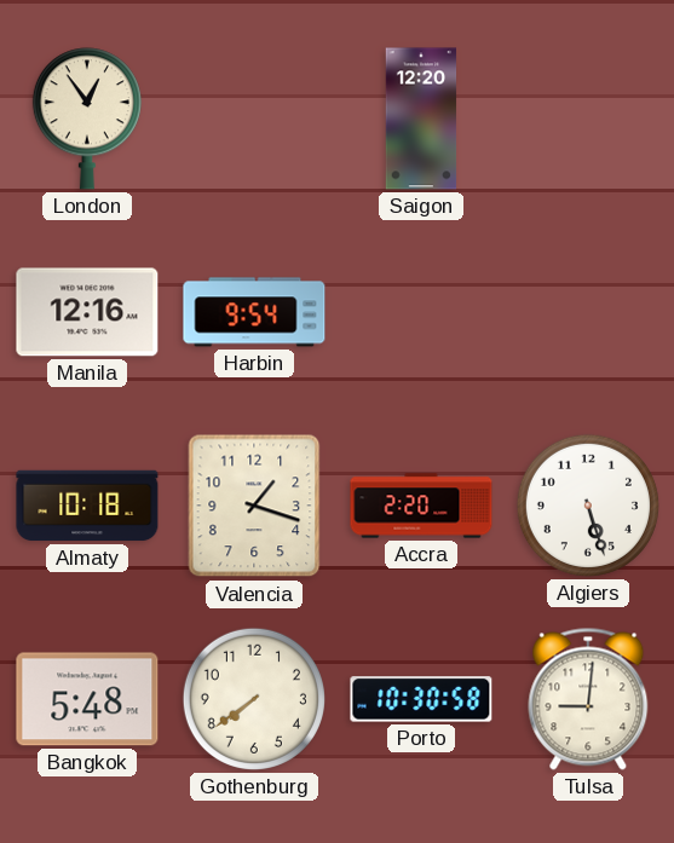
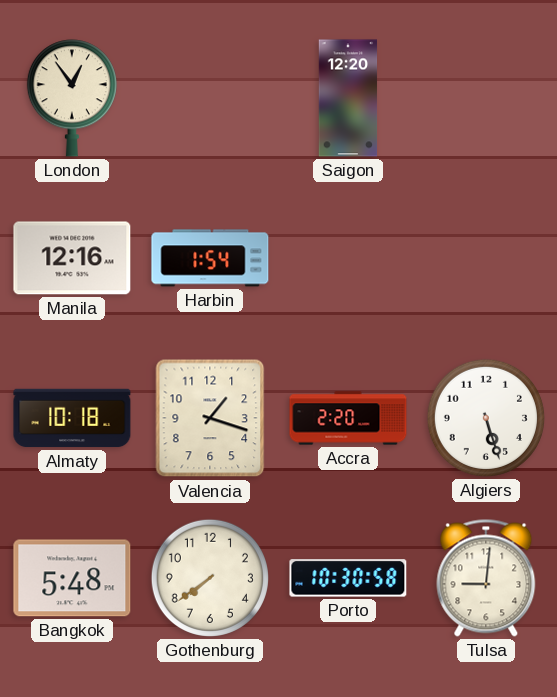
Harbin: 9:54 -> 1:54
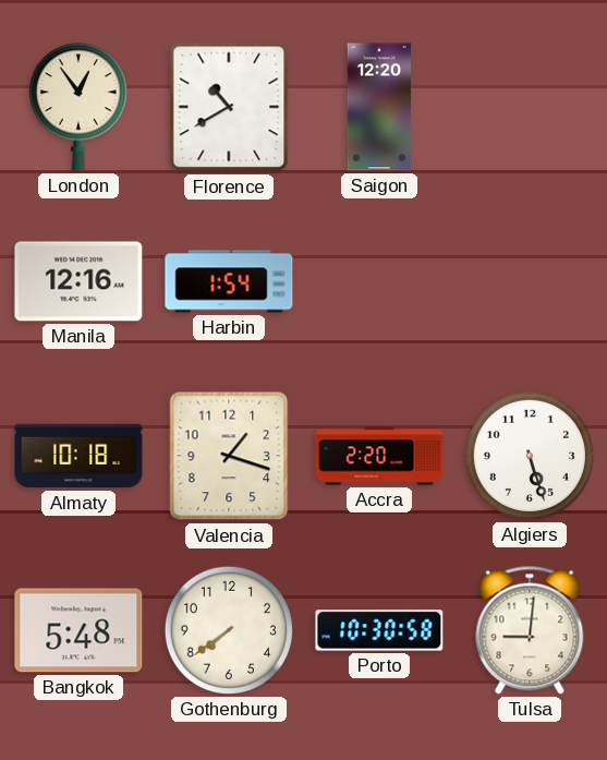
Florence: none -> 10:40
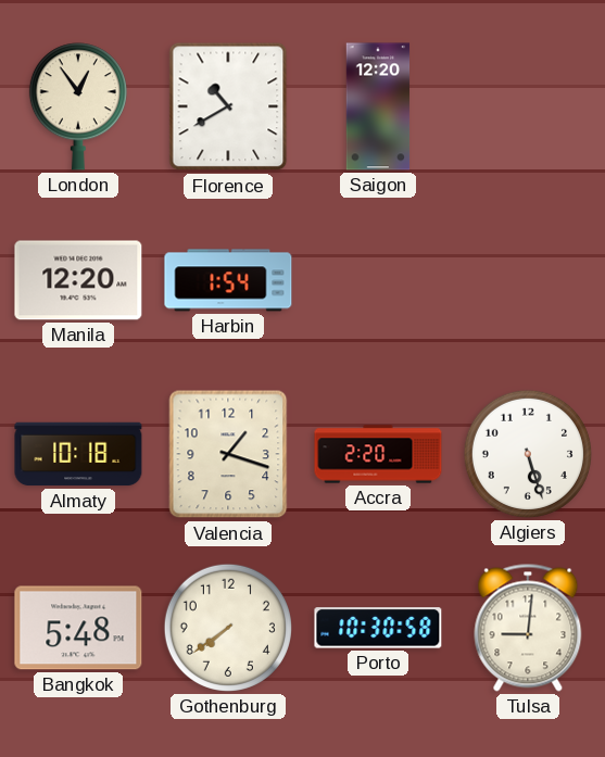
Manila: 12:16 -> 12:20
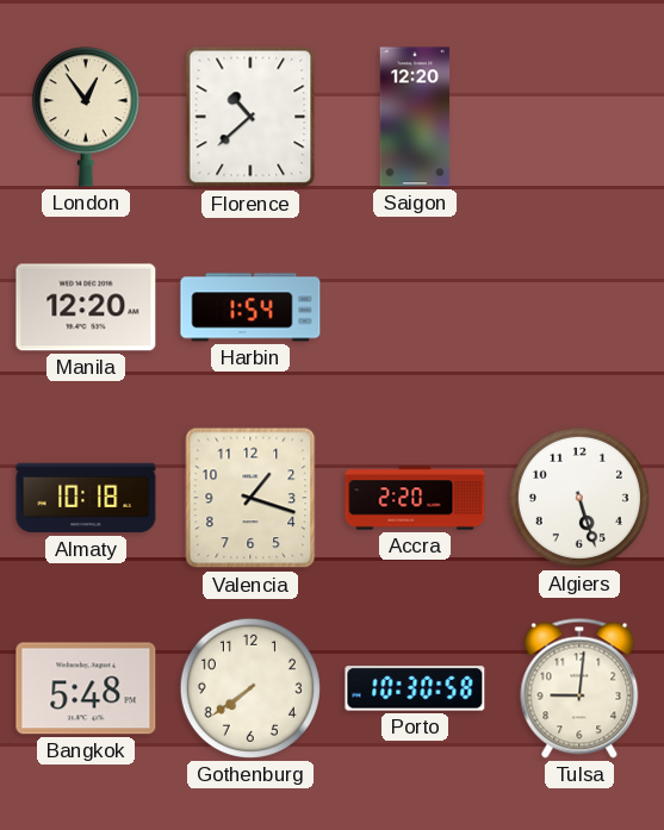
Florence: 10:40 -> 10:38
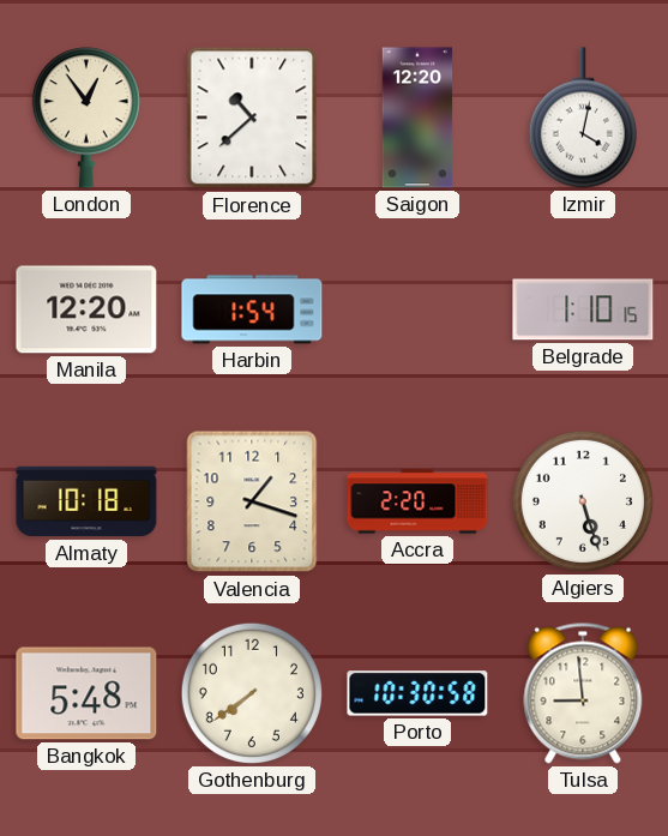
Izmir: none -> 4:02
Belgrade: none -> 1:10
Tulsa: 9:01 -> 8:59
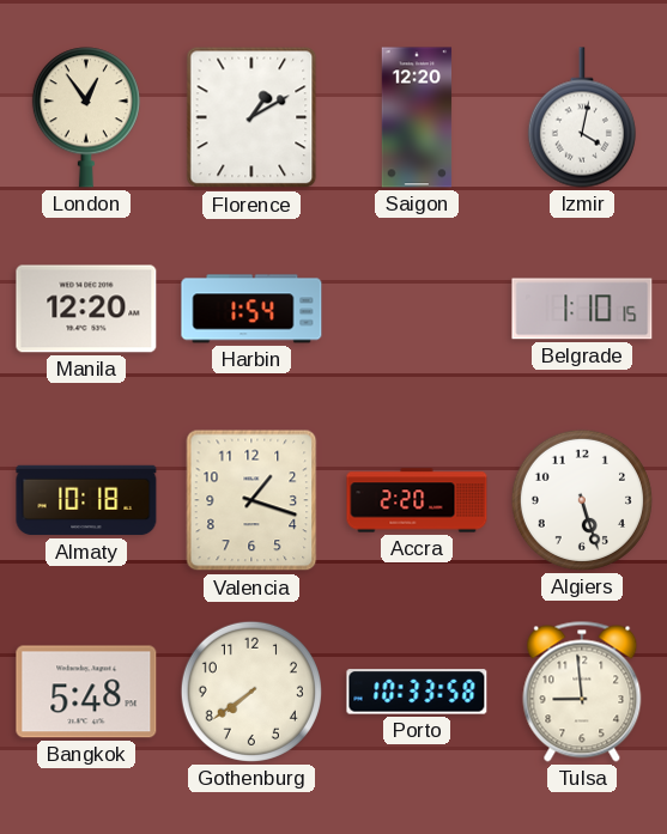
Florence: 10:38 -> 1:10
Porto: 10:30 -> 10:33
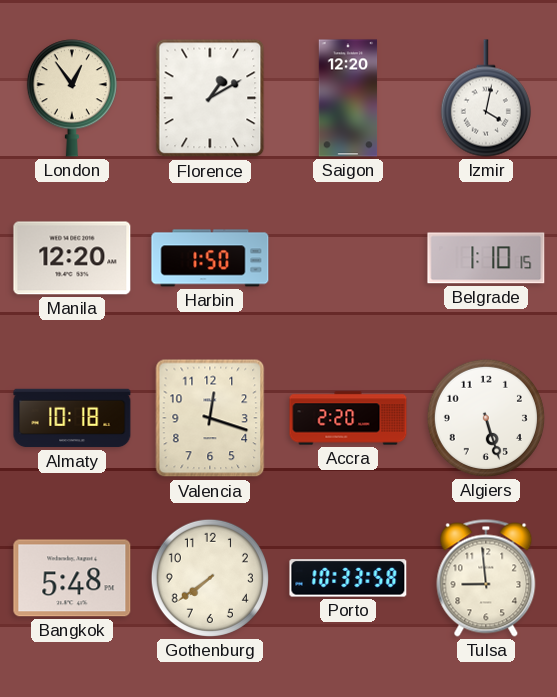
Harbin: 1:54 -> 1:50
Valencia: 1:18 -> 12:18
